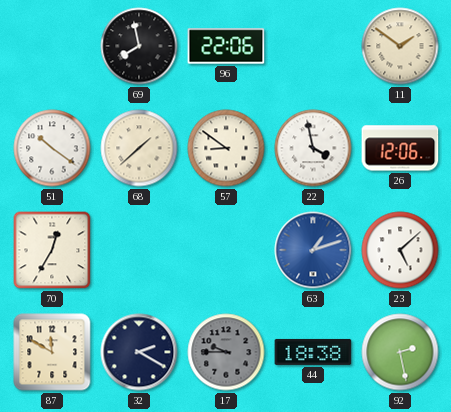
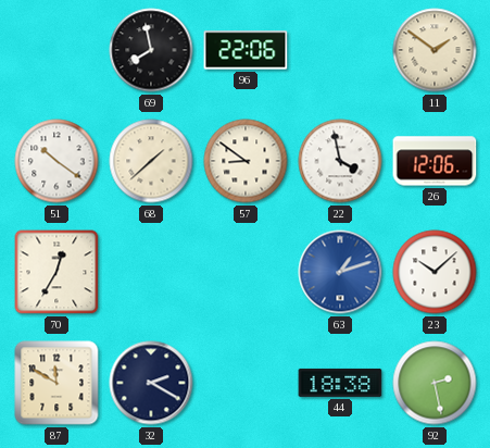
23: 5:08 -> 10:08
17: 9:45 -> none
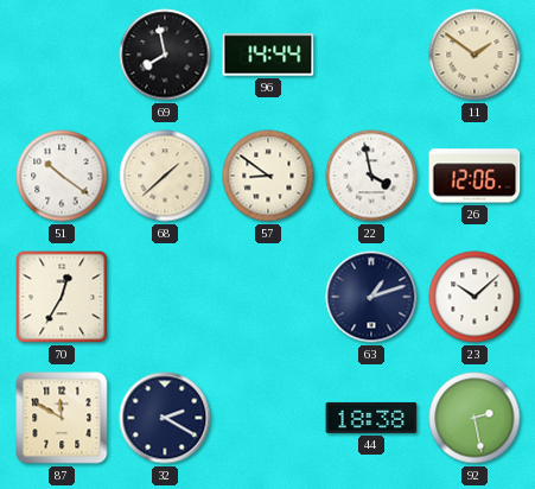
96: 22:06 -> 14:44
63 dial: blue -> navy
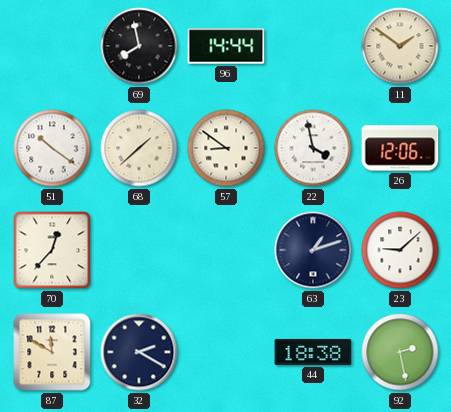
70: 12:35 -> 12:37
23: 10:08 -> 9:08
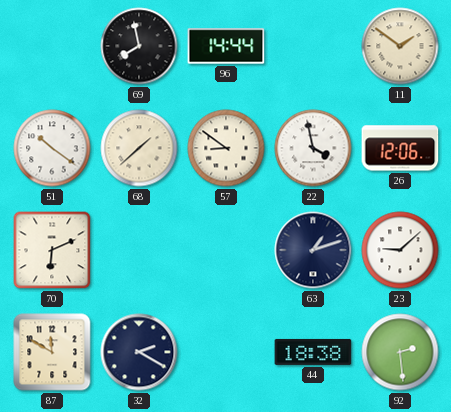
70: 12:37 -> 6:11
92: 2:28 -> 2:29
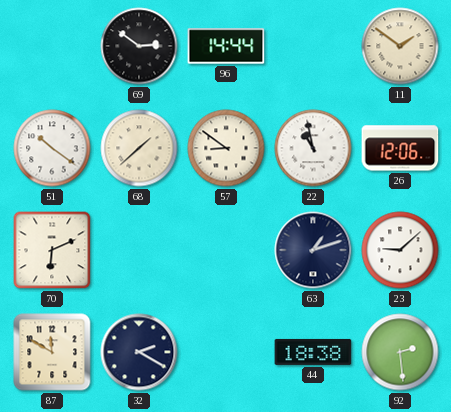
69: 7:58 -> 2:51
22: 3:58 -> 10:58
